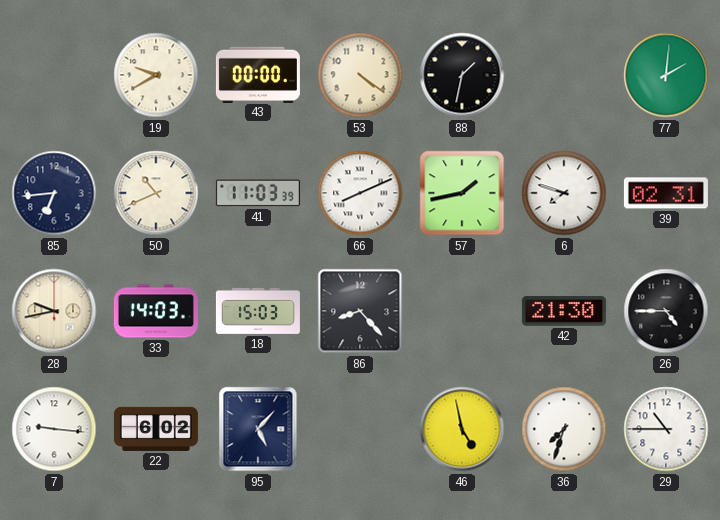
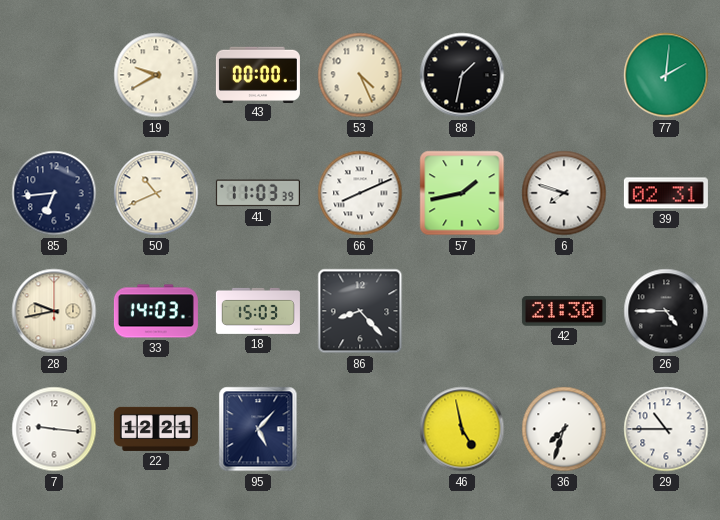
53: 4:21 -> 4:26
22: 6:02 -> 12:21
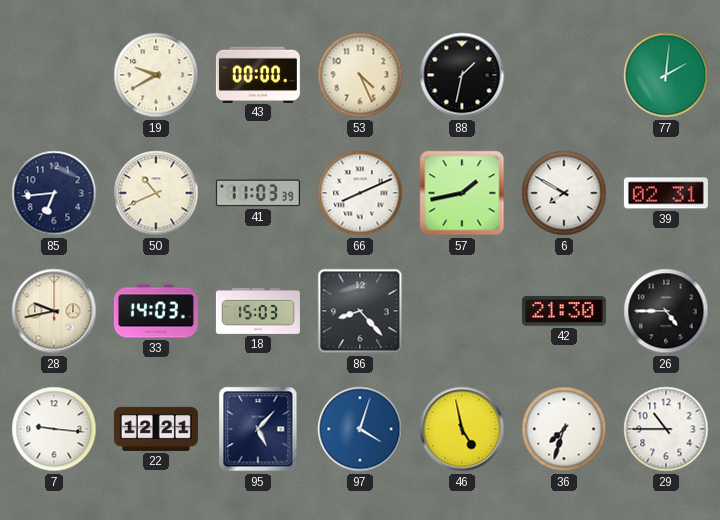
6: 7:48 -> 7:50
97: none -> 4:03
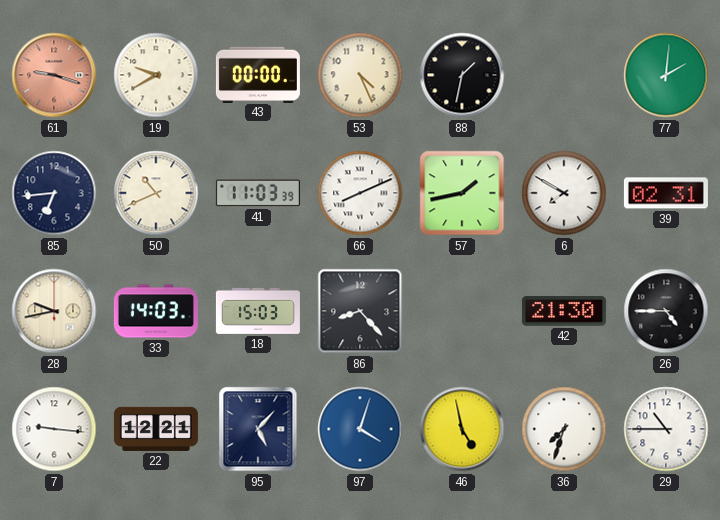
61: none -> 9:18
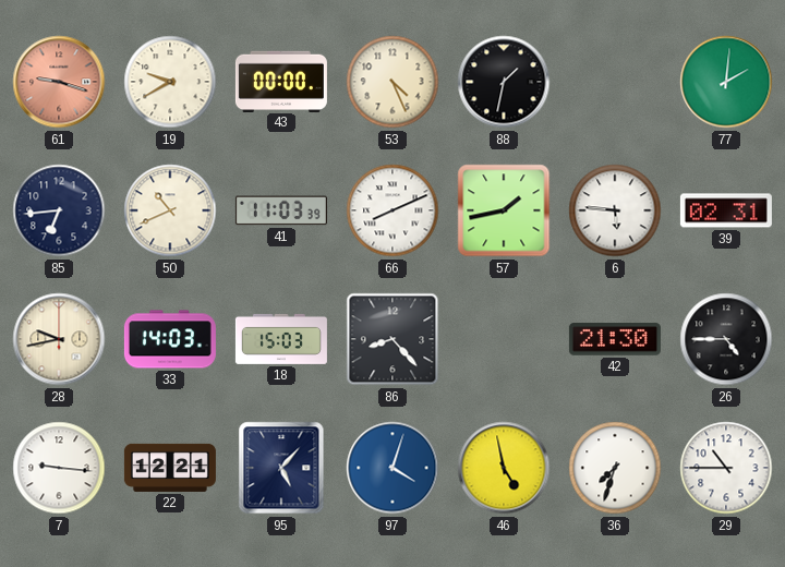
6: 7:50 -> 5:46
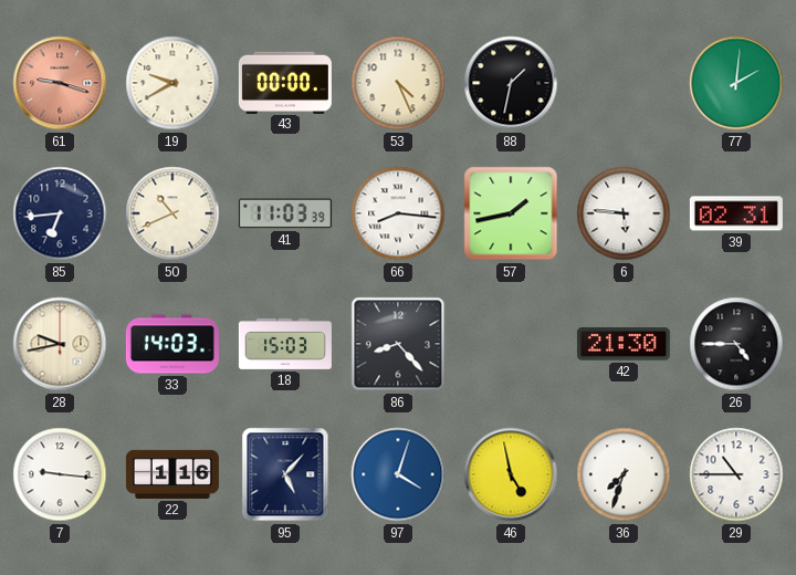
66: 8:11 -> 8:16
22: 12:21 -> 1:16
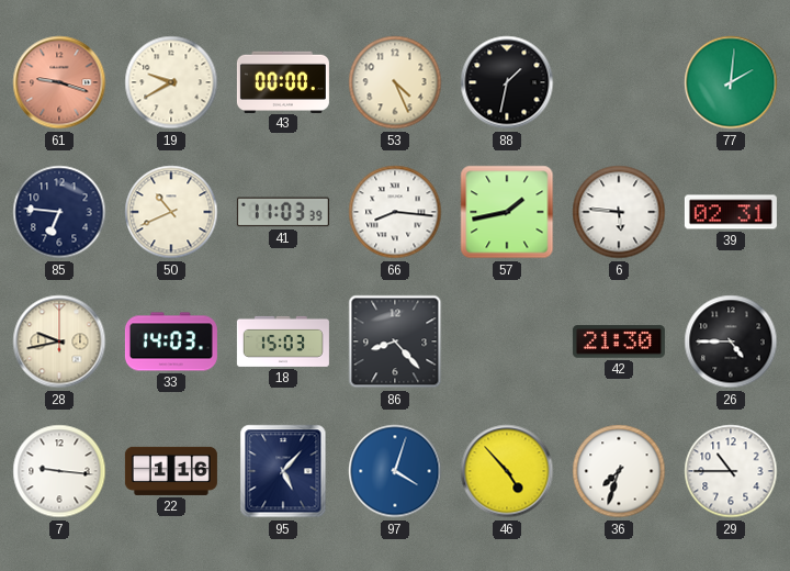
85: 6:44 -> 6:46
46: 4:58 -> 4:53
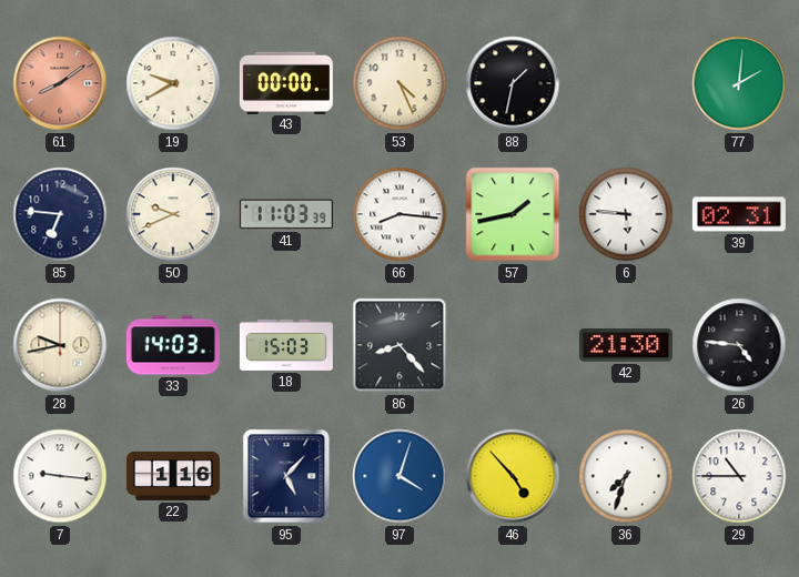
61: 9:18 -> 8:09
50: 10:41 -> 9:41
26: 4:45 -> 4:46
